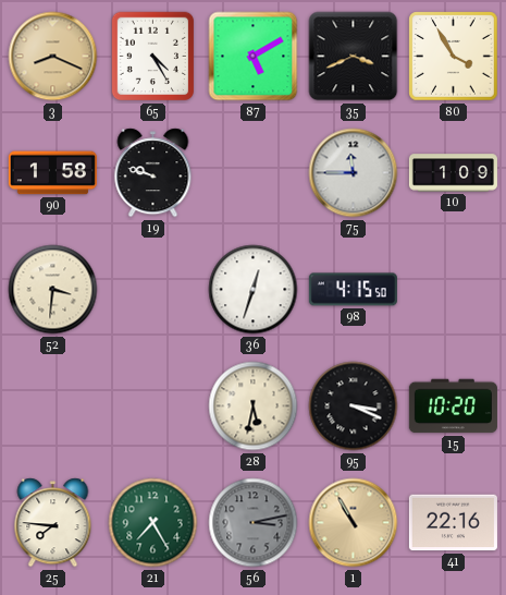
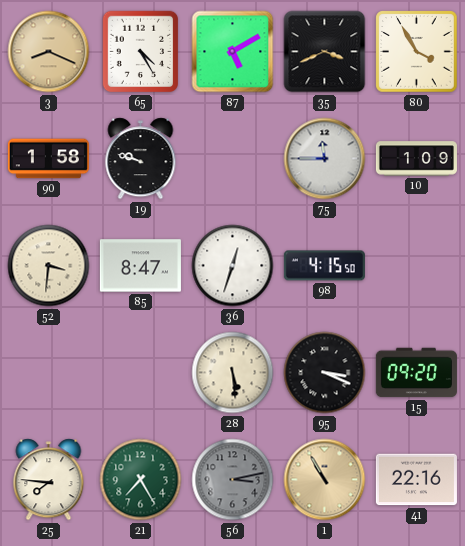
85: none -> 8:47
28: 5:32 -> 5:29
15: 10:20 -> 09:20
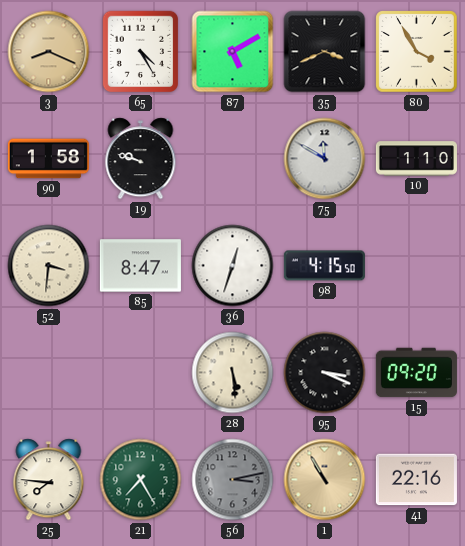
75: 11:45 -> 11:50
10: 1:09 -> 1:10
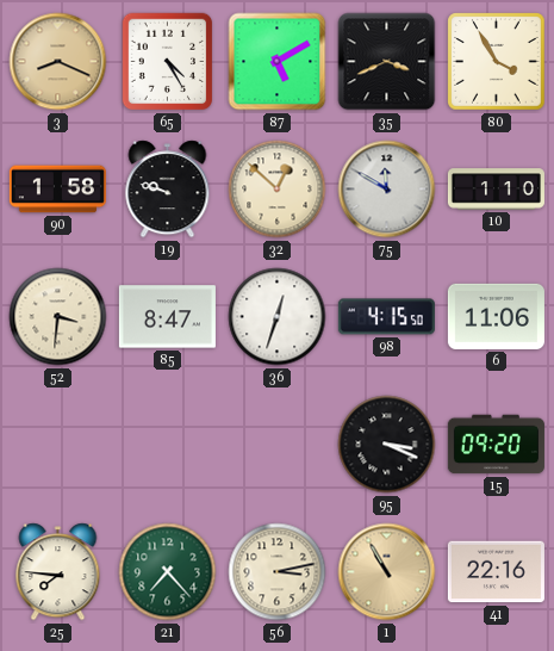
32: none -> 12:52
6: none -> 11:06
28: 5:29 -> none
21: 7:25 -> 7:23
56 dial: grey -> cream
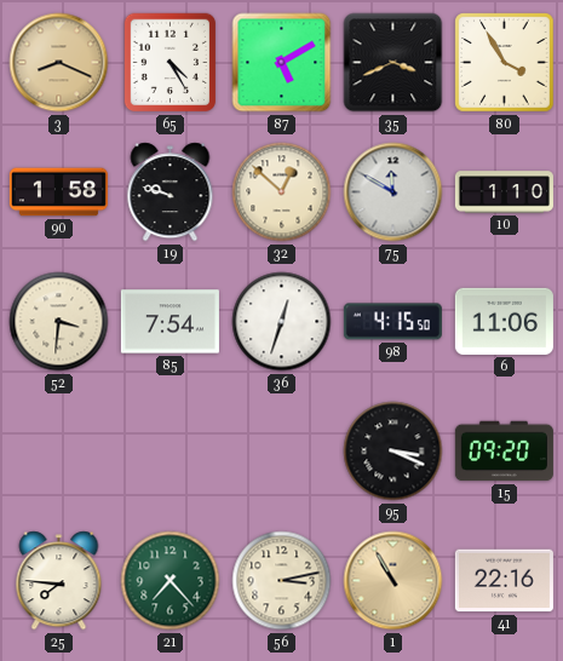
85: 8:47 -> 7:54
